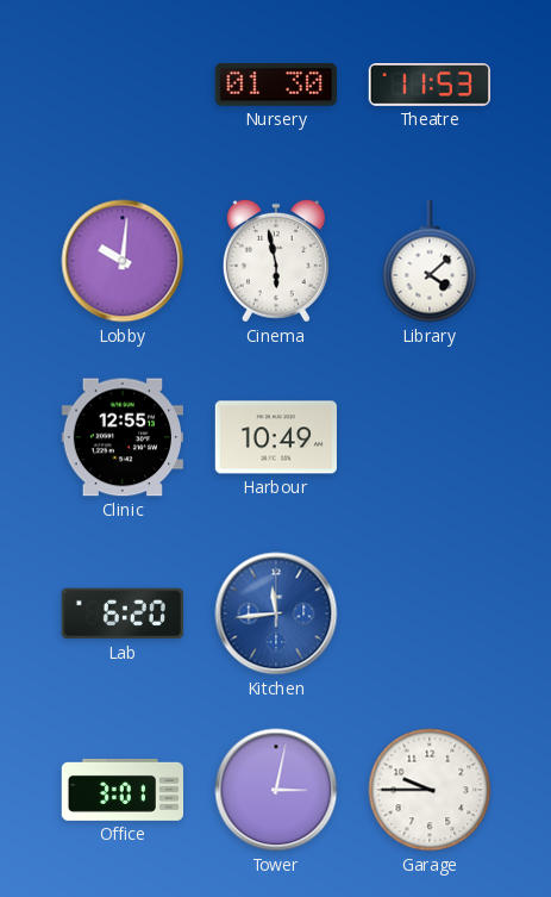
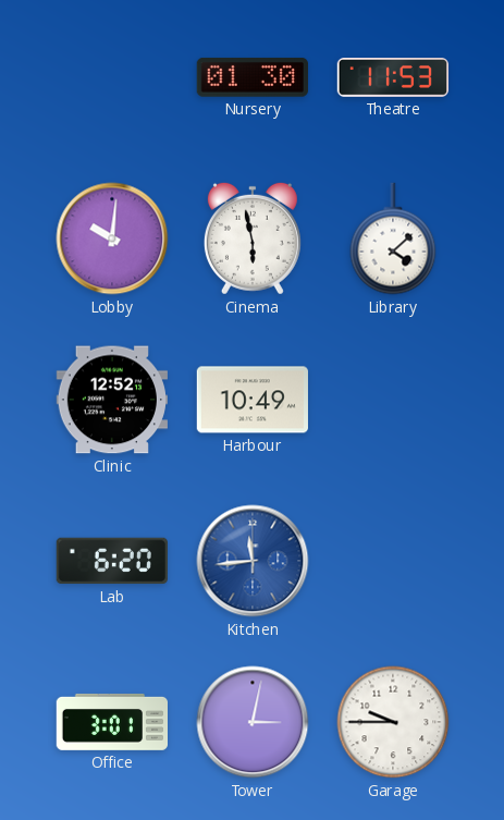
Clinic: 12:55 -> 12:52
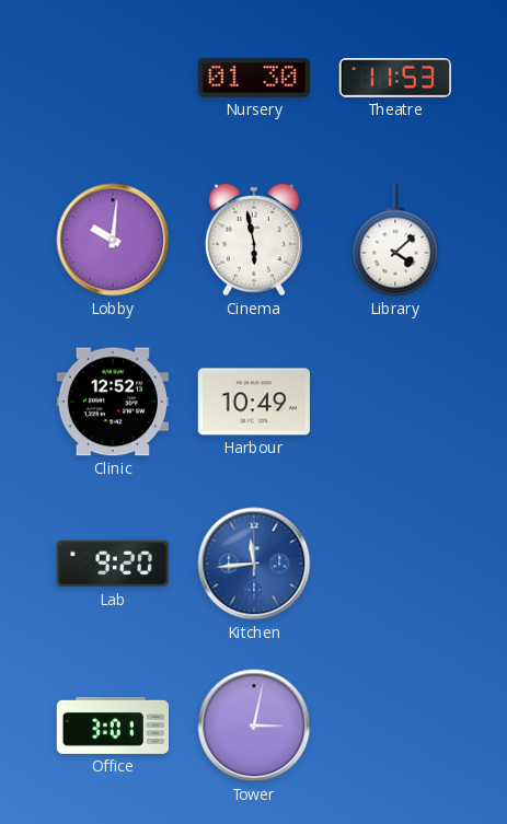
Lab: 6:20 -> 9:20
Garage: 9:45 -> none
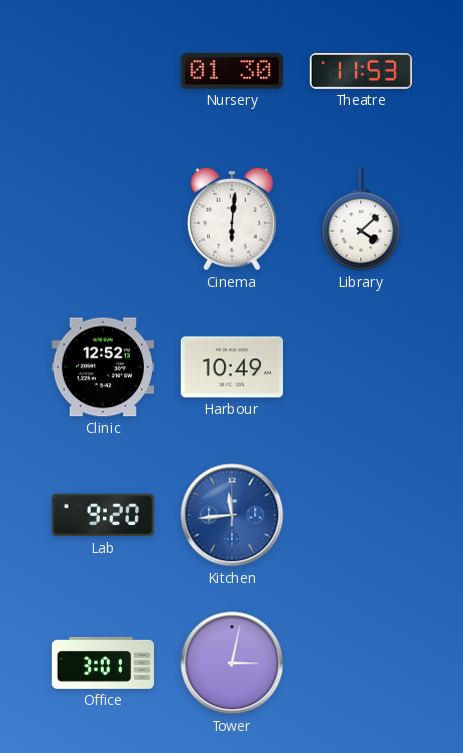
Lobby: 10:01 -> none
Cinema: 5:58 -> 6:01
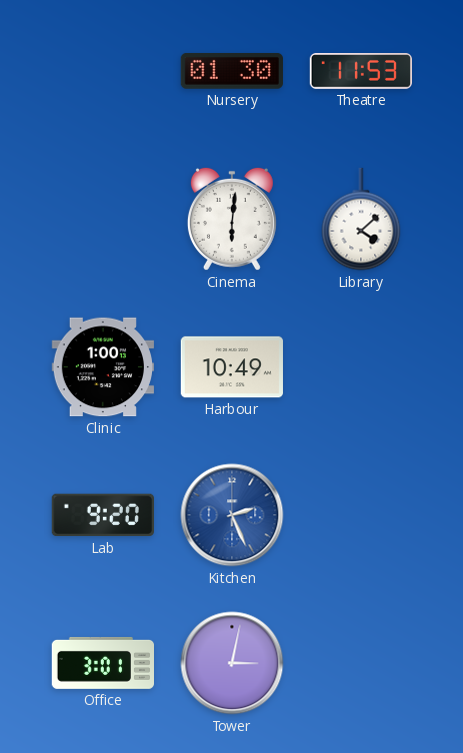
Clinic: 12:52 -> 1:00
Kitchen: 11:44 -> 2:26
